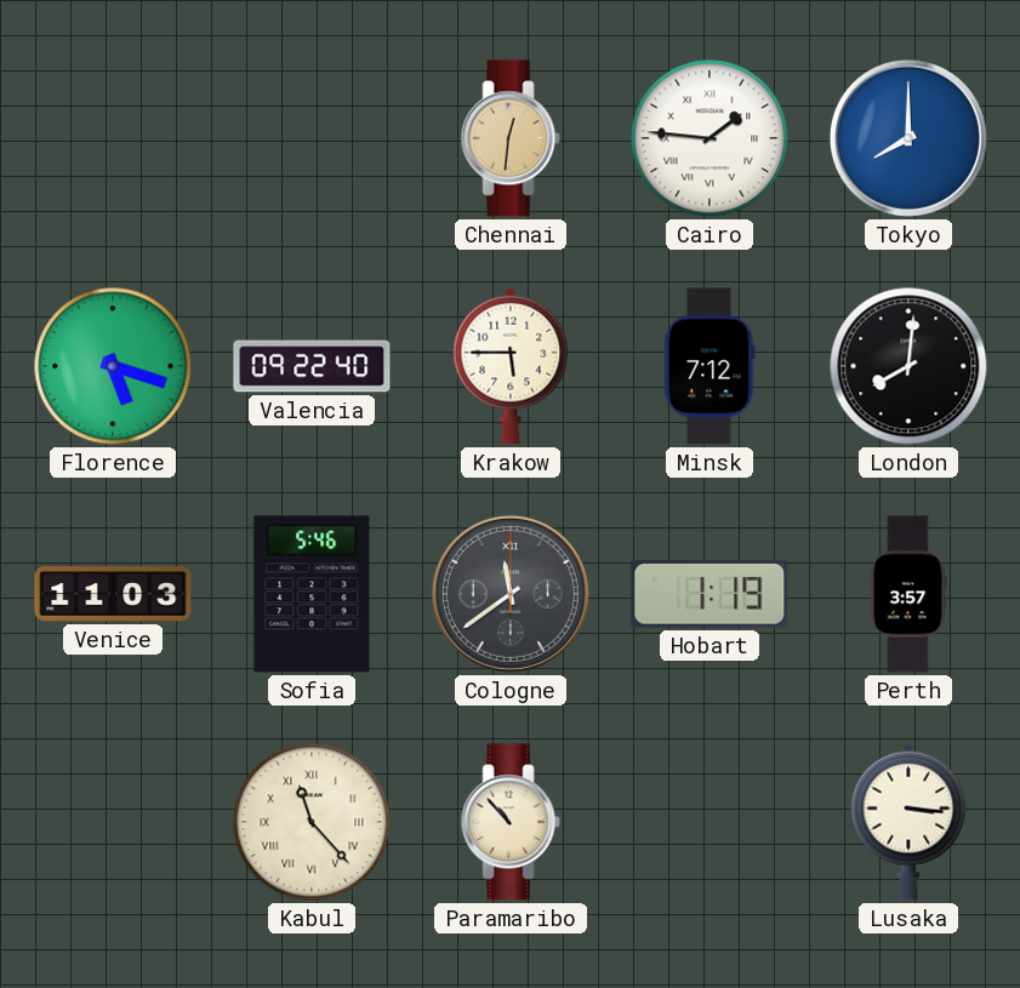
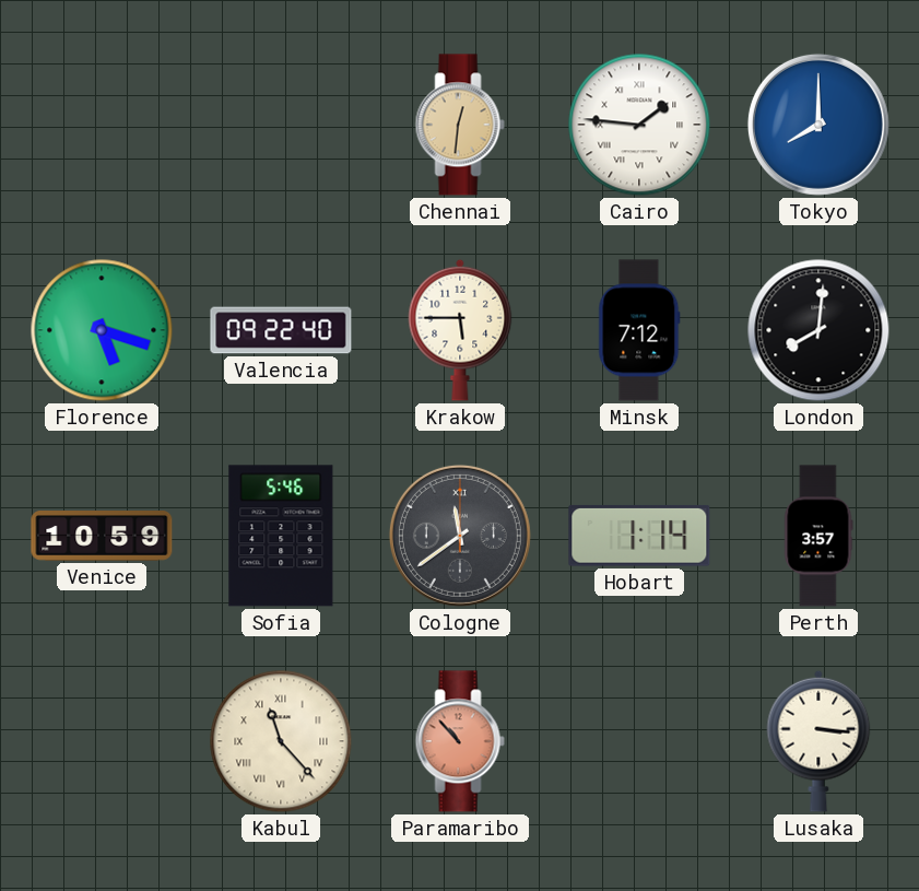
Venice: 11:03 -> 10:59
Hobart: 1:19 -> 1:14
Paramaribo dial: cream -> salmon
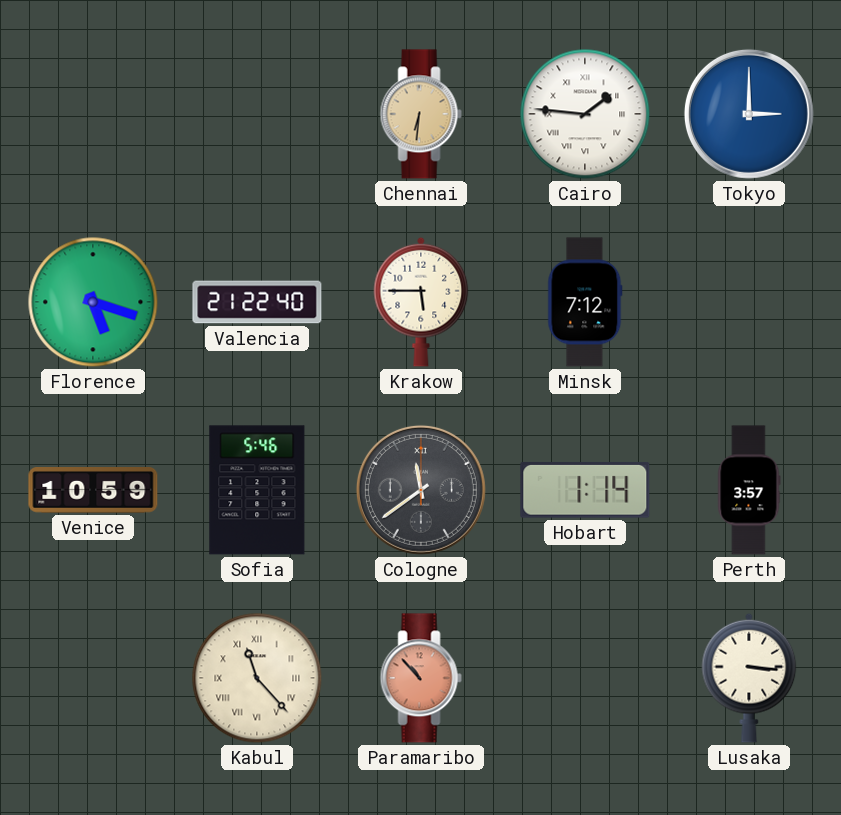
Chennai: 12:31 -> 6:31
Tokyo: 8:00 -> 3:00
Valencia: 09:22 -> 21:22
London: 8:01 -> none
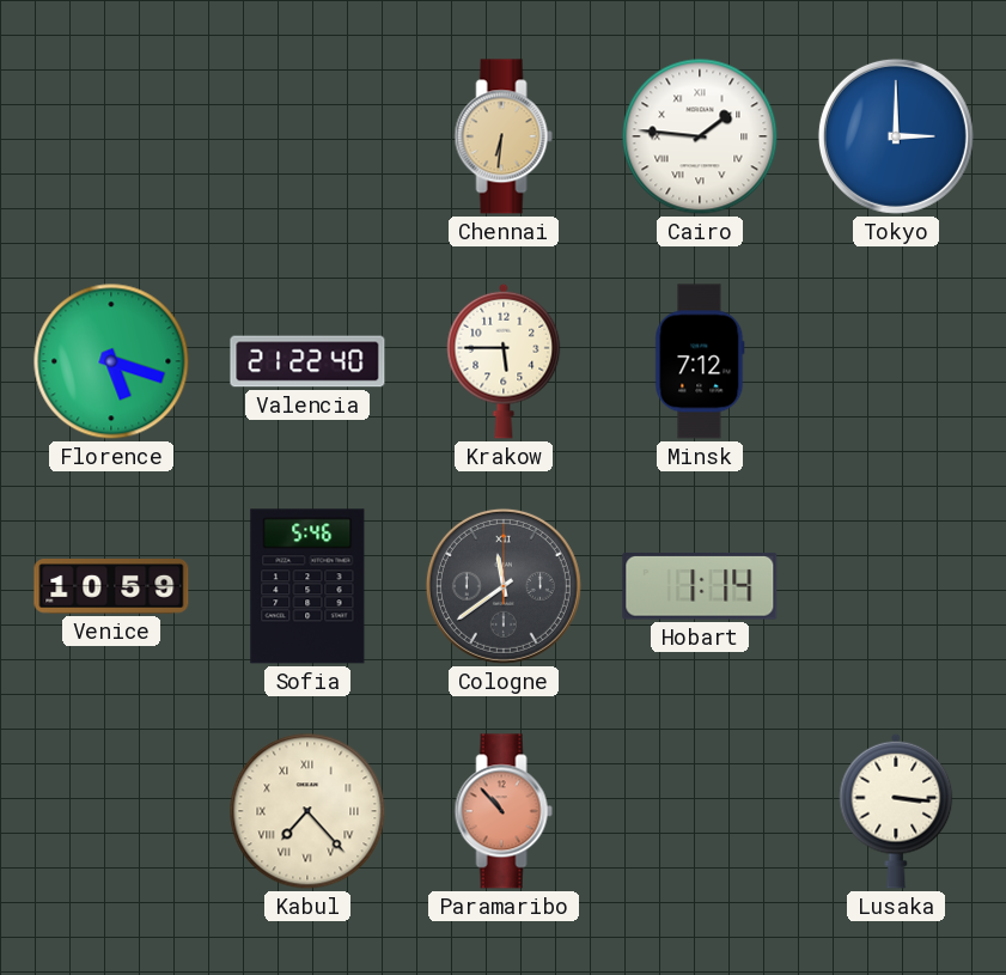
Perth: 3:57 -> none
Kabul: 11:23 -> 7:23
